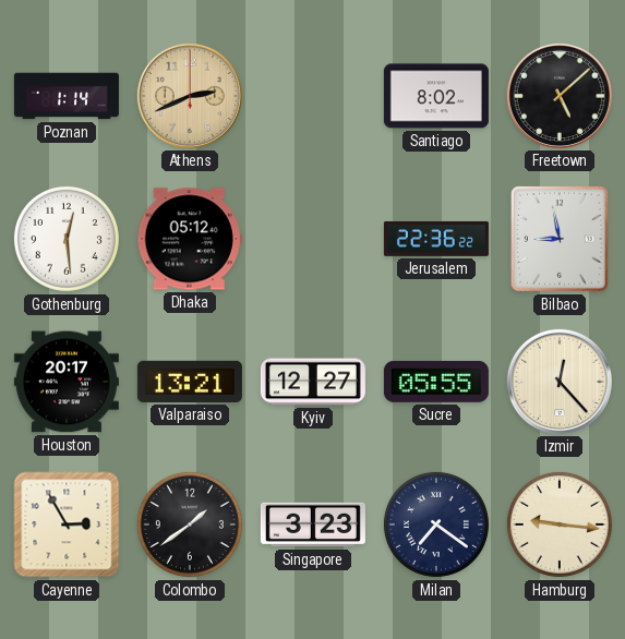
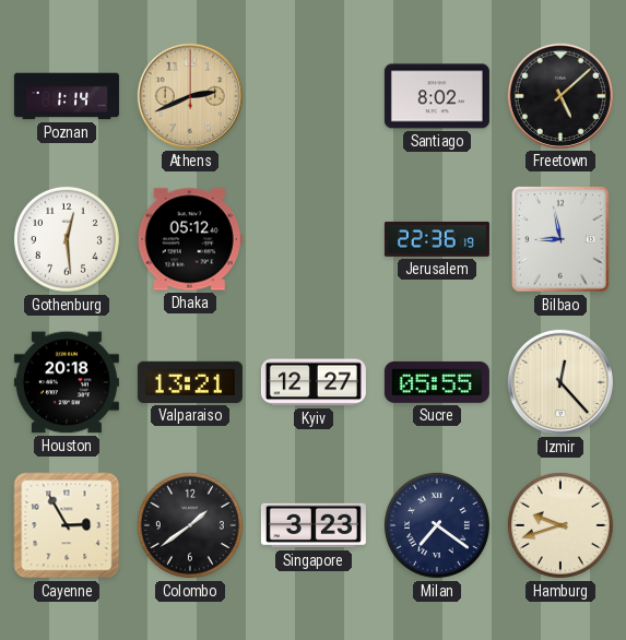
Jerusalem: 22:36:22 -> 22:36:19
Houston: 20:17 -> 20:18
Hamburg: 9:16 -> 9:42
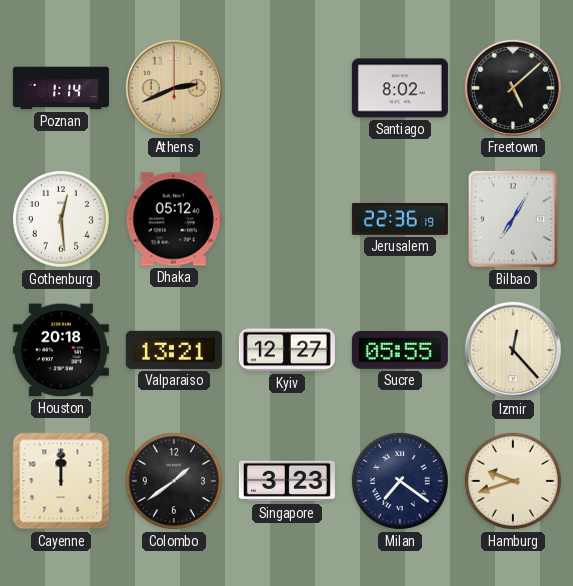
Bilbao: 8:58 -> 7:05
Cayenne: 2:55 -> 12:00
